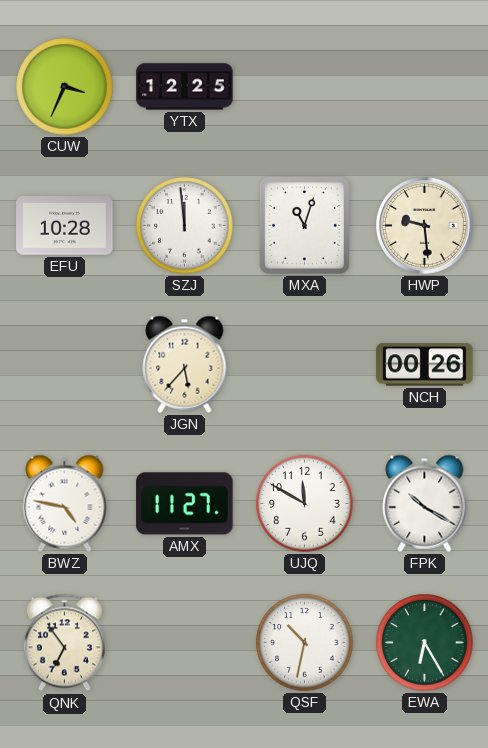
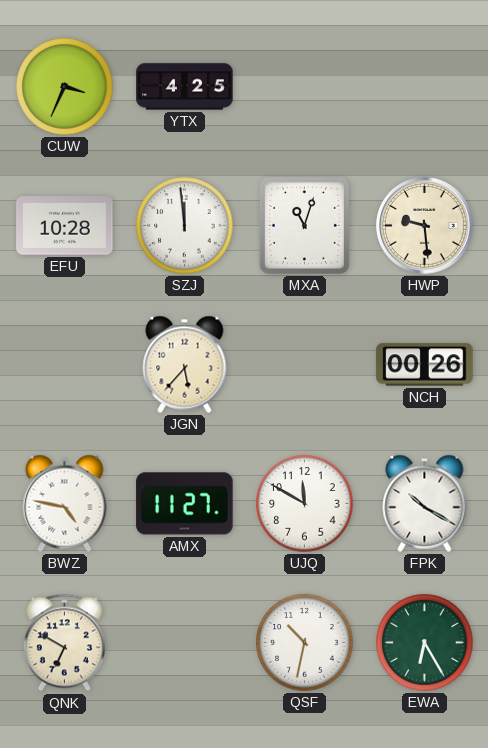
YTX: 12:25 -> 4:25
QNK: 6:54 -> 6:50
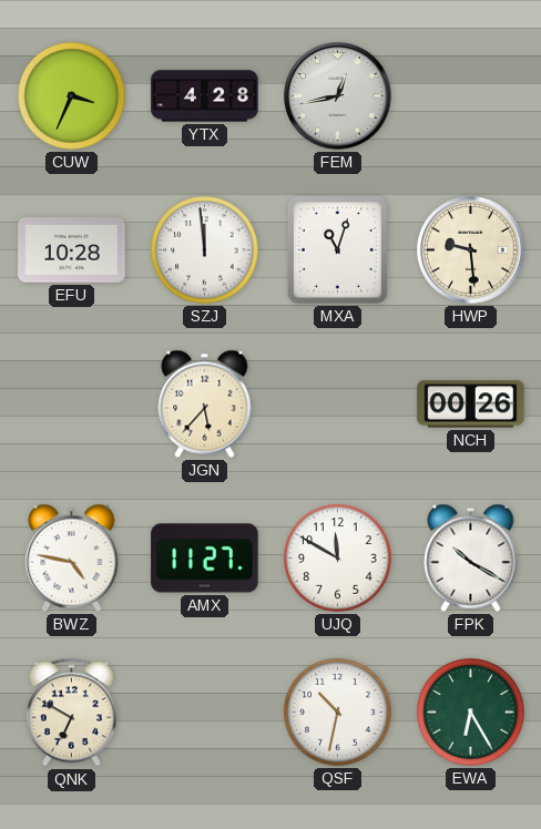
YTX: 4:25 -> 4:28
FEM: none -> 12:43
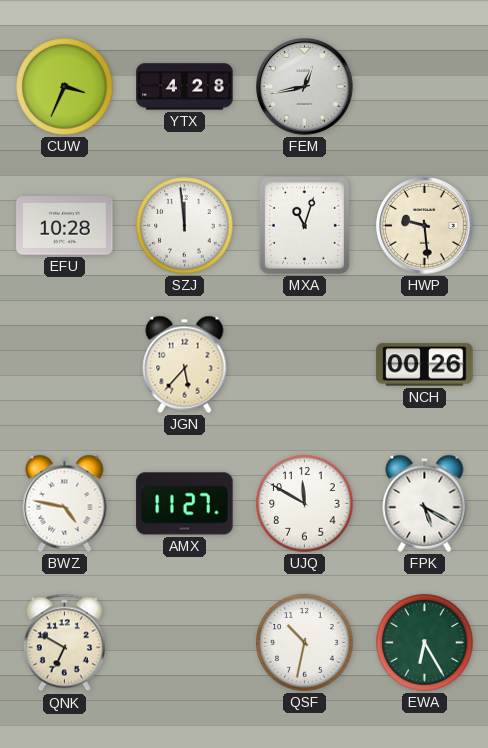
FPK: 10:20 -> 5:20
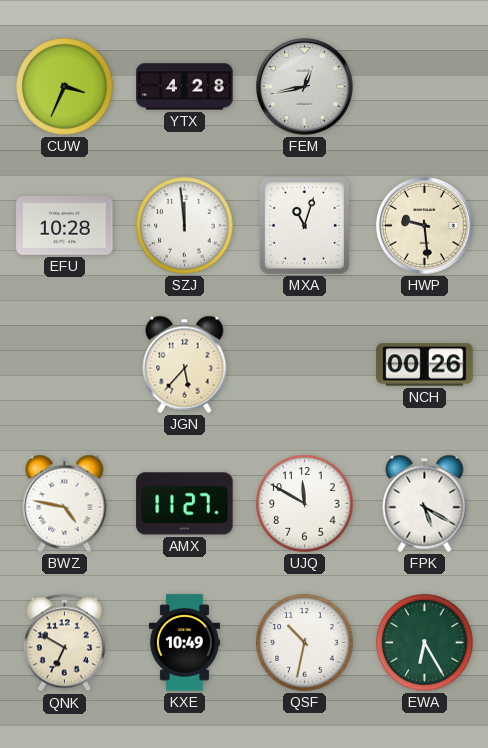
KXE: none -> 10:49
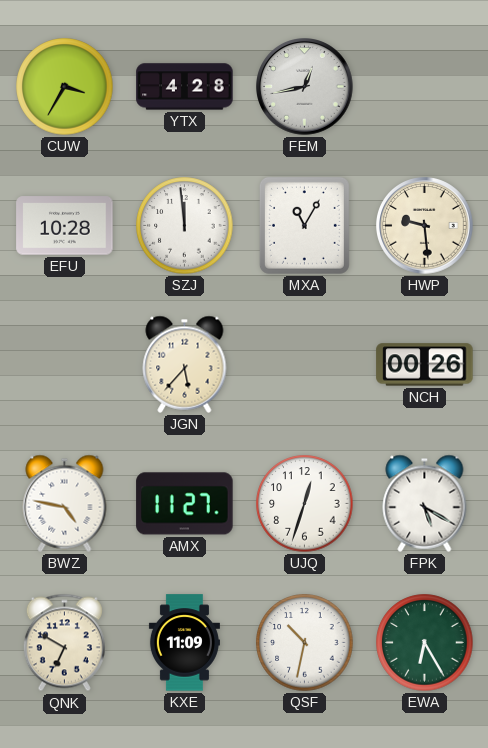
CUW: 3:34 -> 3:35
MXA: 11:03 -> 11:05
UJQ: 11:50 -> 12:33
KXE: 10:49 -> 11:09
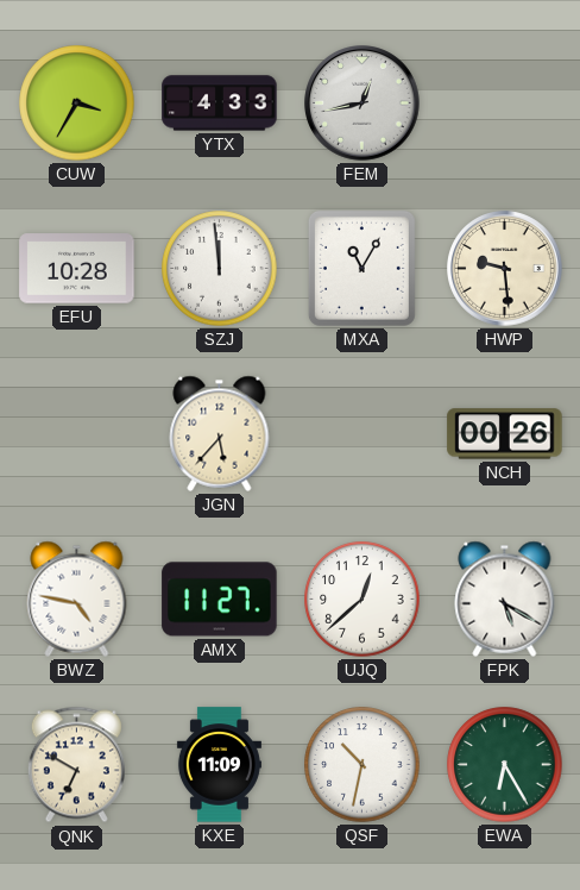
YTX: 4:28 -> 4:33
UJQ: 12:33 -> 12:38
